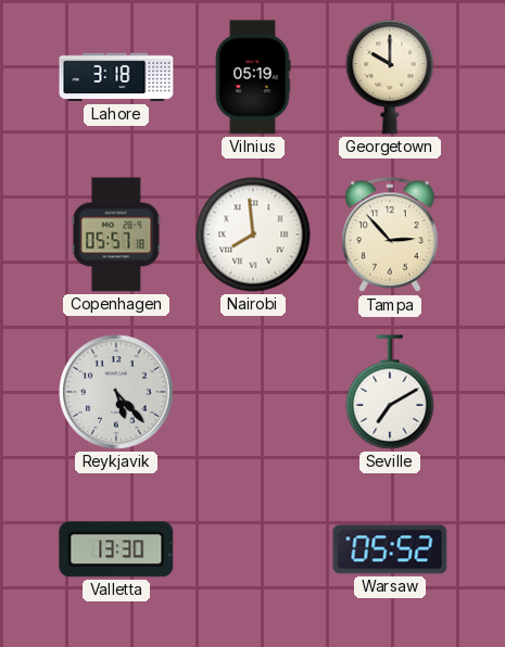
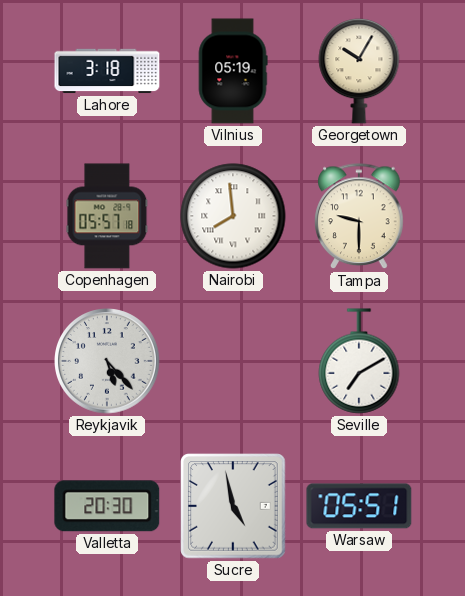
Georgetown: 10:00 -> 10:05
Tampa: 2:53 -> 9:30
Valletta: 13:30 -> 20:30
Sucre: none -> 4:58
Warsaw: 05:52 -> 05:51
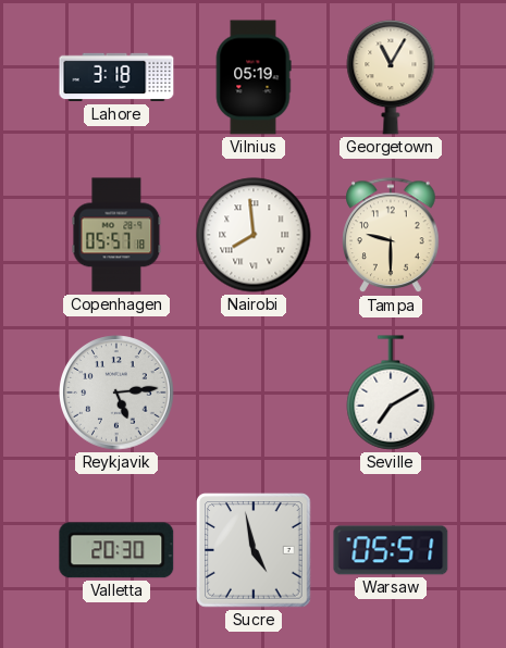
Georgetown: 10:05 -> 11:05
Reykjavik: 5:23 -> 5:14
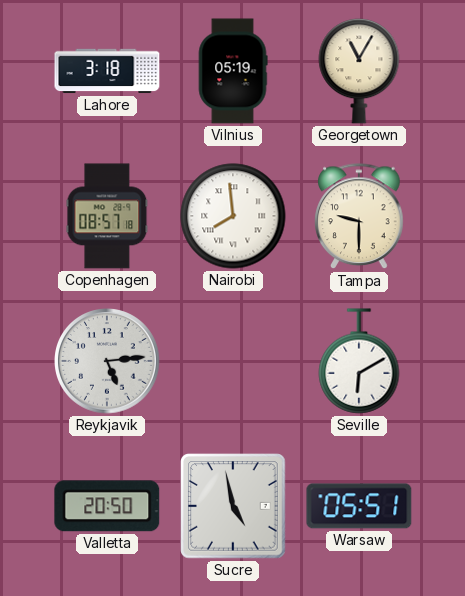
Copenhagen: 05:57 -> 08:57
Seville: 7:10 -> 6:10
Valletta: 20:30 -> 20:50
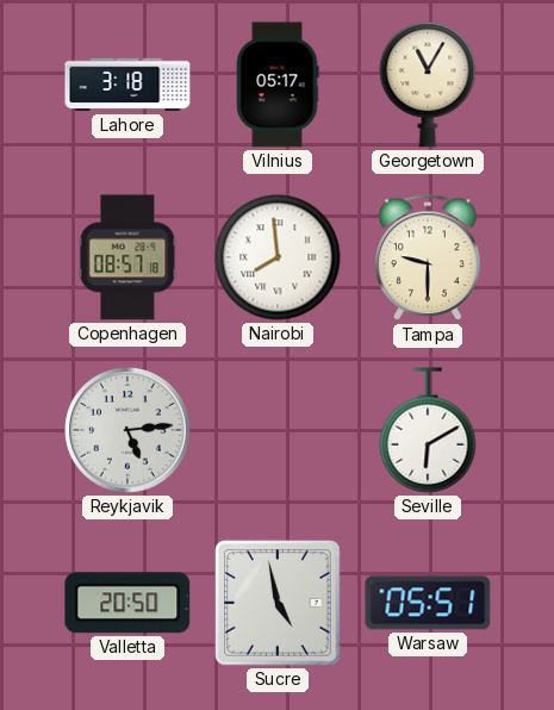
Vilnius: 05:19 -> 05:17
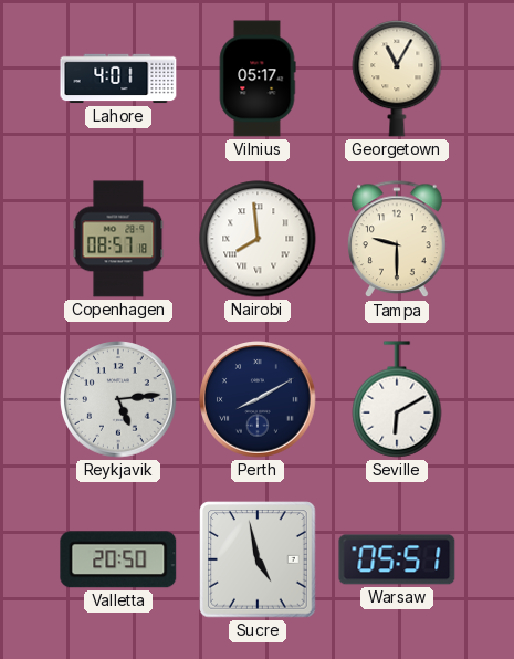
Lahore: 3:18 -> 4:01
Perth: none -> 8:10
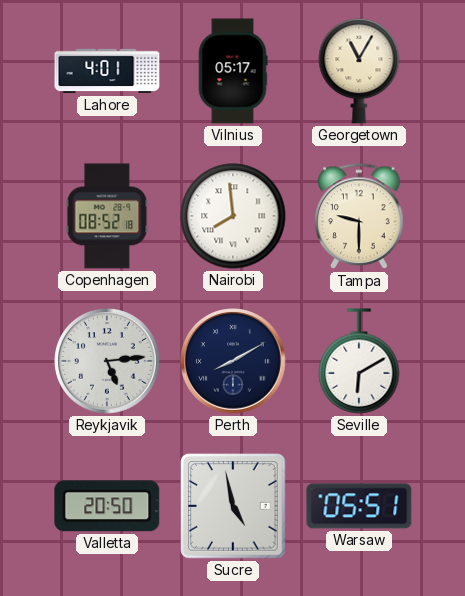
Copenhagen: 08:57 -> 08:52
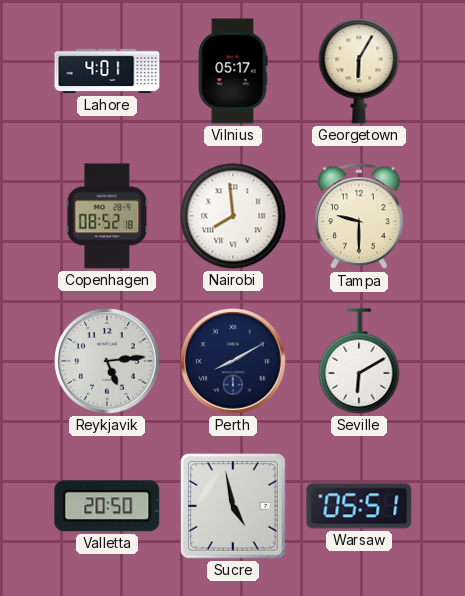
Georgetown: 11:05 -> 6:05
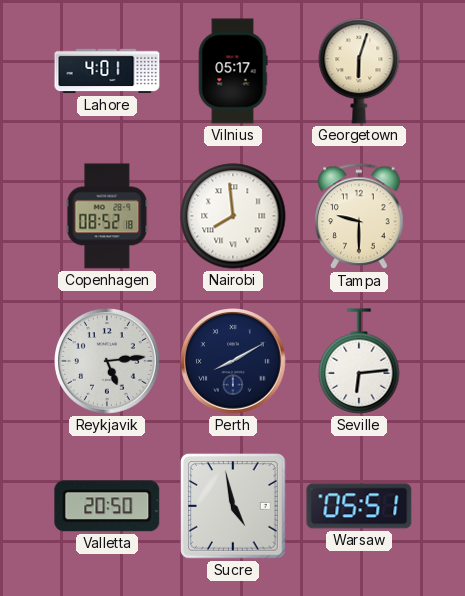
Georgetown: 6:05 -> 6:03
Seville: 6:10 -> 6:14
